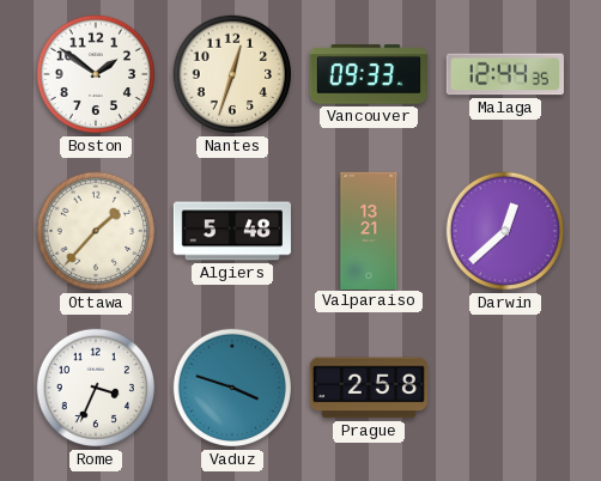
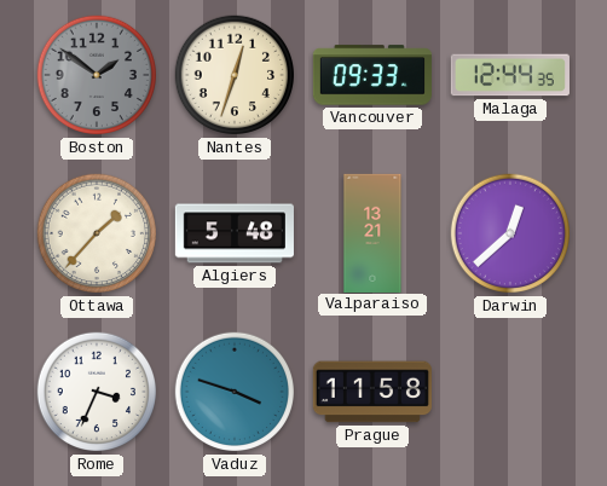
Boston dial: white -> grey
Prague: 2:58 -> 11:58
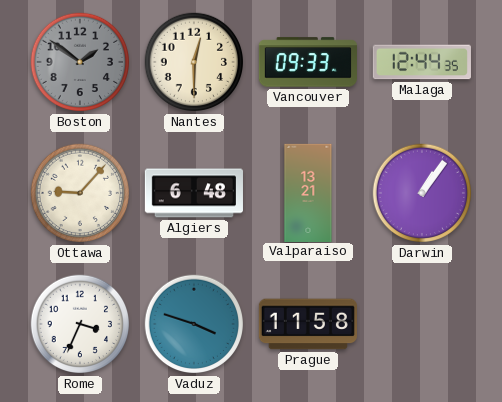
Nantes: 12:33 -> 12:30
Ottawa: 1:37 -> 9:07
Algiers: 5:48 -> 6:48
Darwin: 12:38 -> 1:06
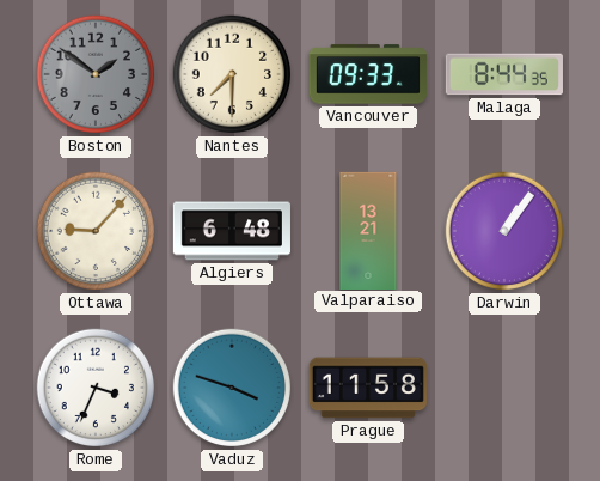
Nantes: 12:30 -> 7:30
Malaga: 12:44 -> 8:44
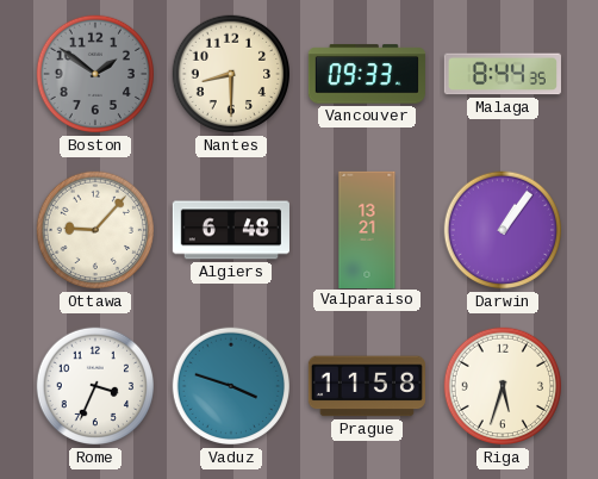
Nantes: 7:30 -> 8:30
Riga: none -> 5:33
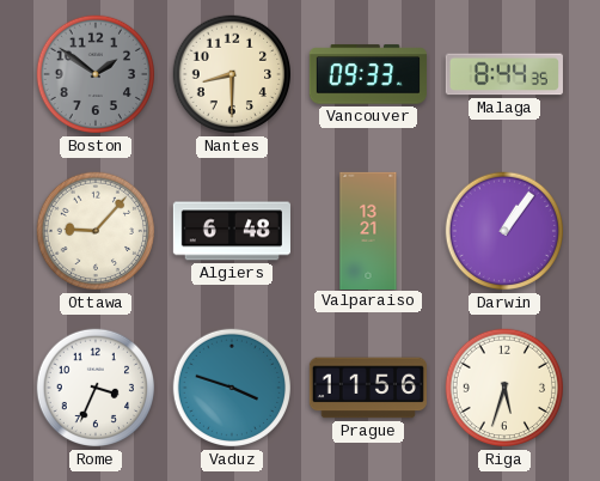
Prague: 11:58 -> 11:56
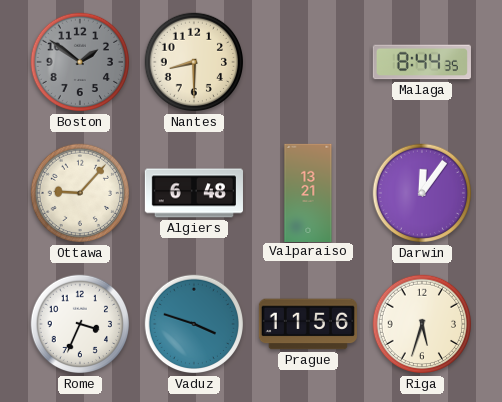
Vancouver: 09:33 -> none
Darwin: 1:06 -> 12:06
